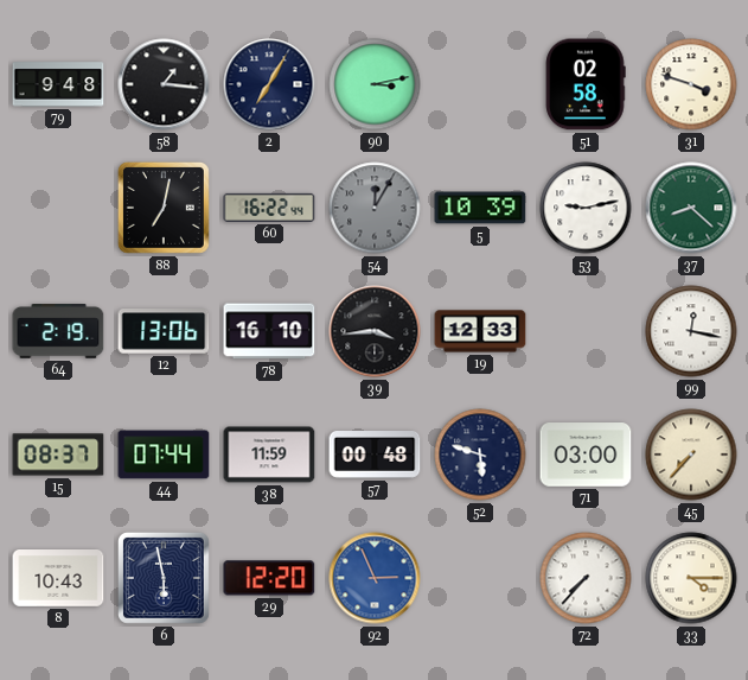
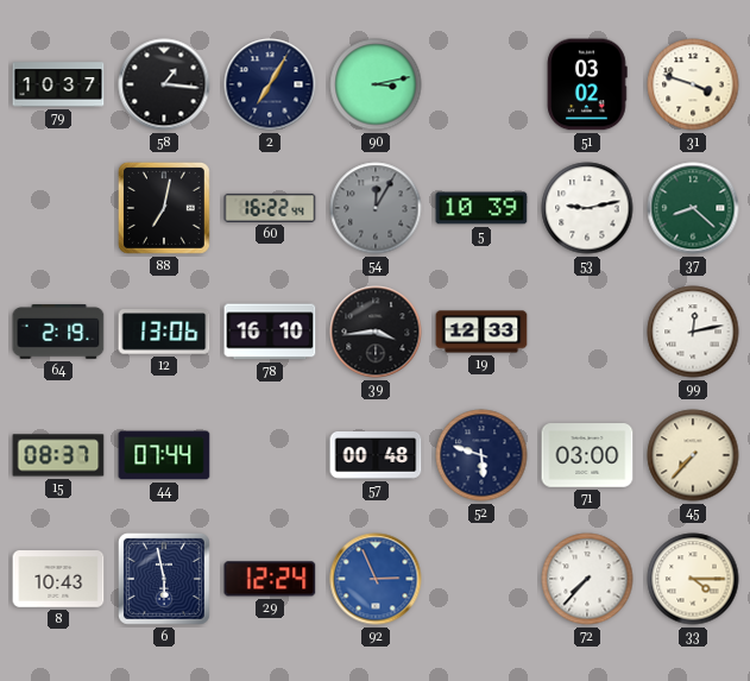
79: 9:48 -> 10:37
51: 02:58 -> 03:02
99: 12:17 -> 12:13
38: 11:59 -> none
29: 12:20 -> 12:24
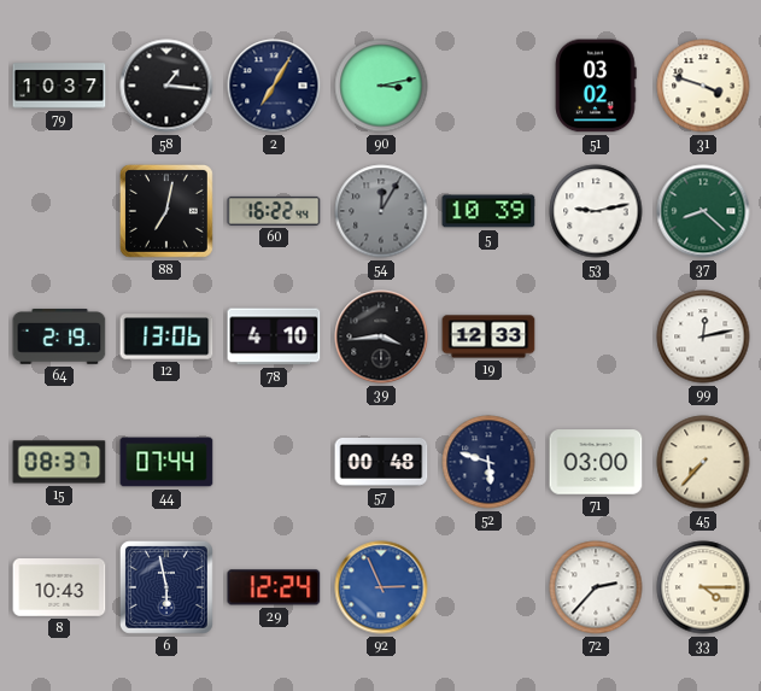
78: 16:10 -> 4:10
72: 7:37 -> 2:37
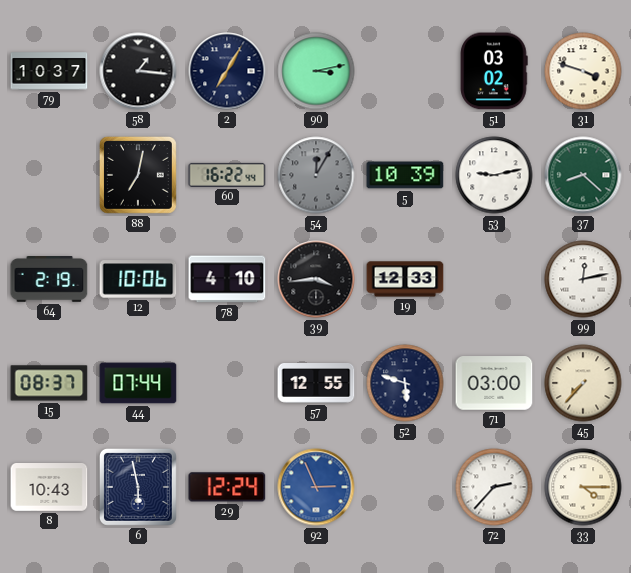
12: 13:06 -> 10:06
57: 00:48 -> 12:55
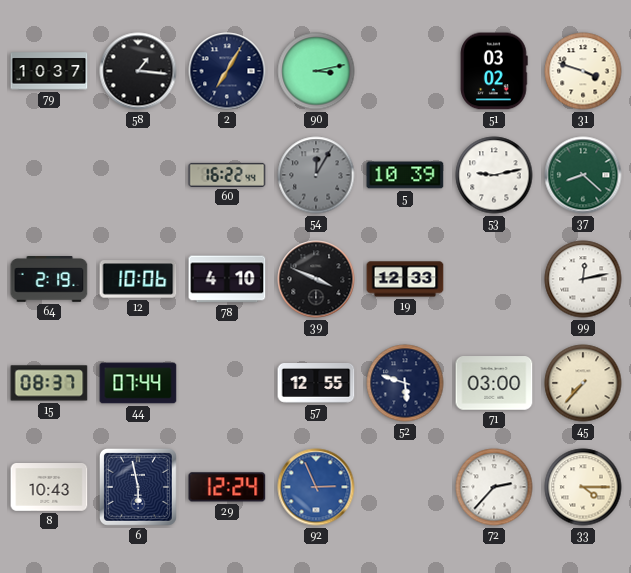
88: 7:02 -> none
39: 3:44 -> 3:49
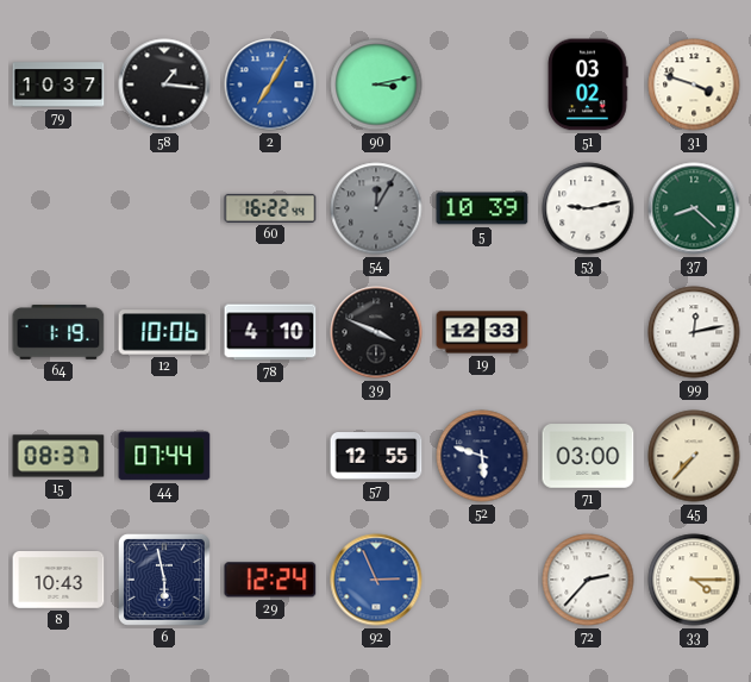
2 dial: navy -> blue
64: 2:19 -> 1:19
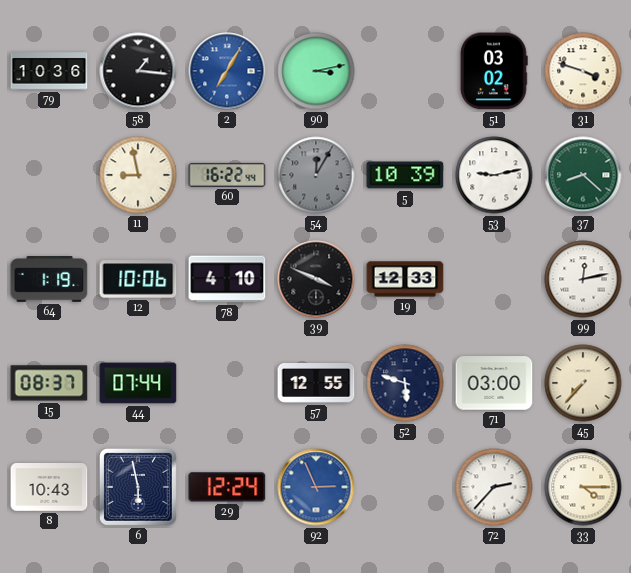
79: 10:37 -> 10:36
11: none -> 8:58
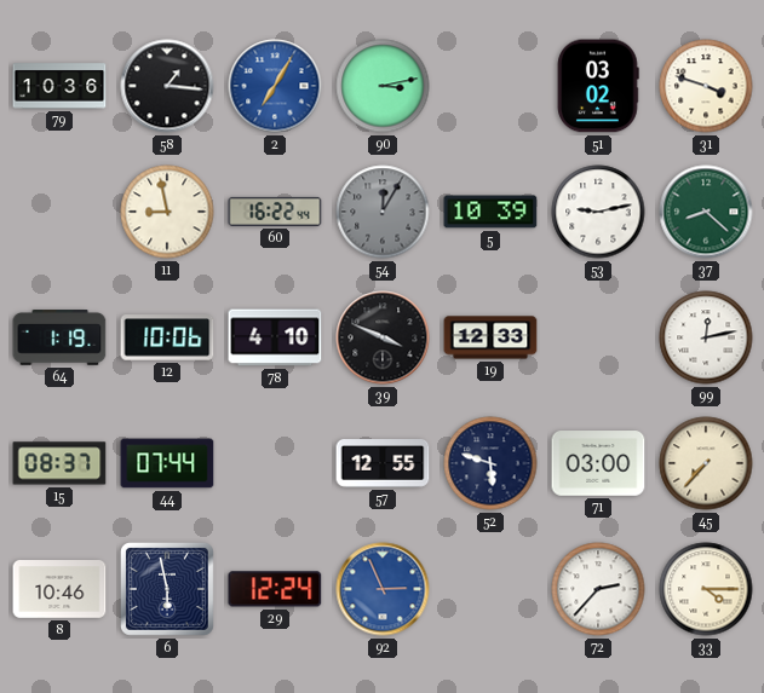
8: 10:43 -> 10:46
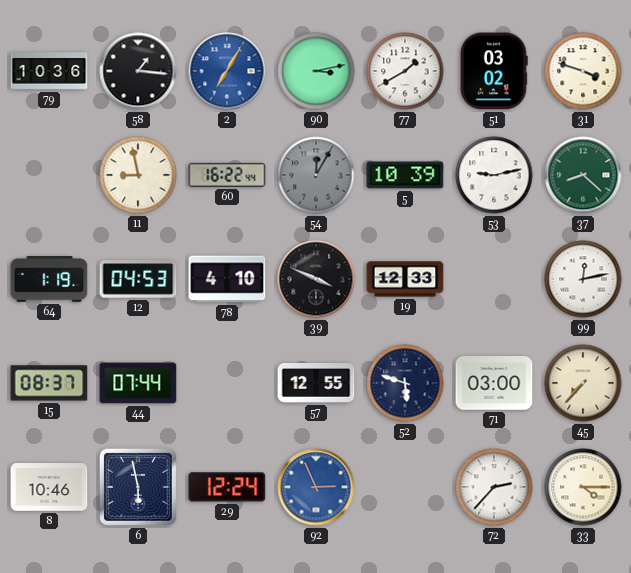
77: none -> 1:40
12: 10:06 -> 04:53
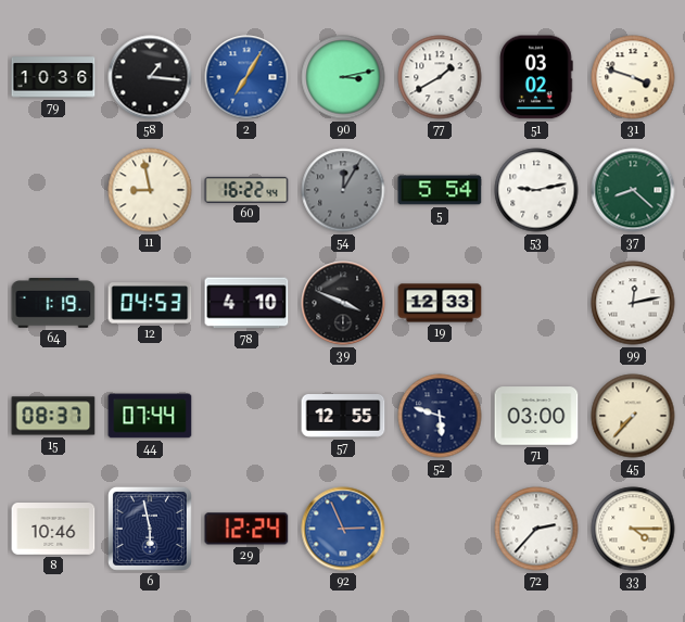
5: 10:39 -> 5:54
